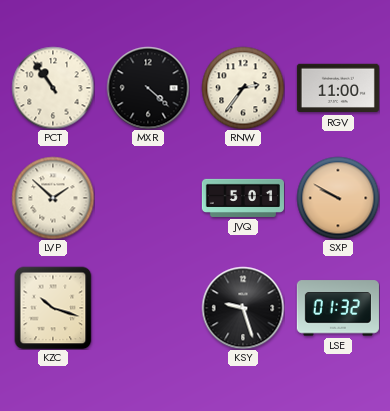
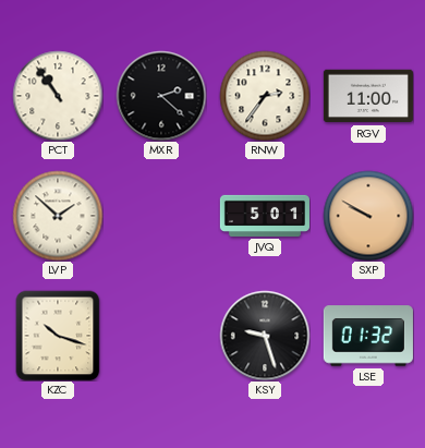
MXR: 4:22 -> 2:22
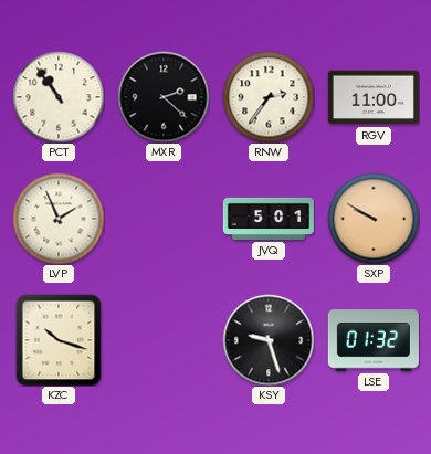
LVP: 1:52 -> 1:56
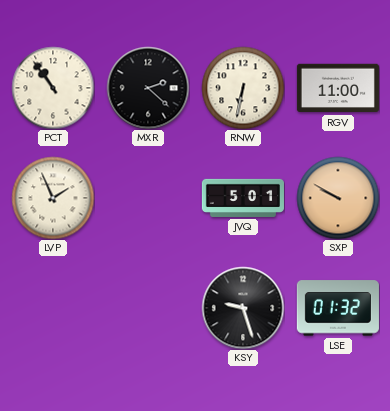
RNW: 2:36 -> 6:32
KZC: 10:18 -> none
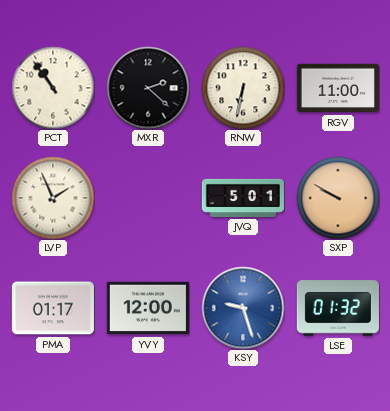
PMA: none -> 01:17
YVY: none -> 12:00
KSY dial: black -> blue
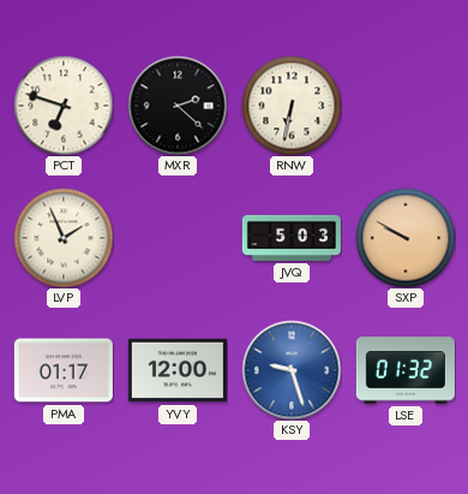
PCT: 10:54 -> 6:48
RGV: 11:00 -> none
JVQ: 5:01 -> 5:03
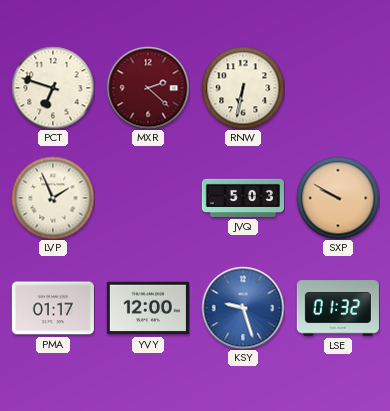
MXR dial: black -> burgundy
